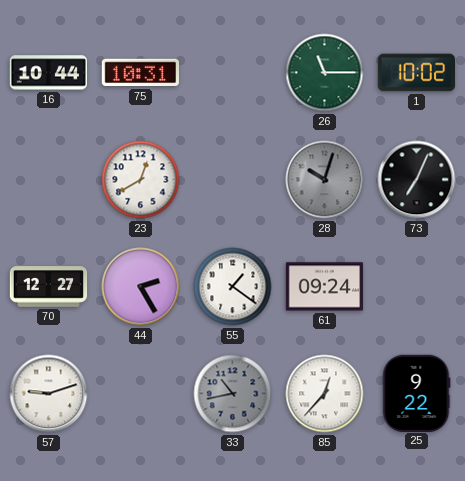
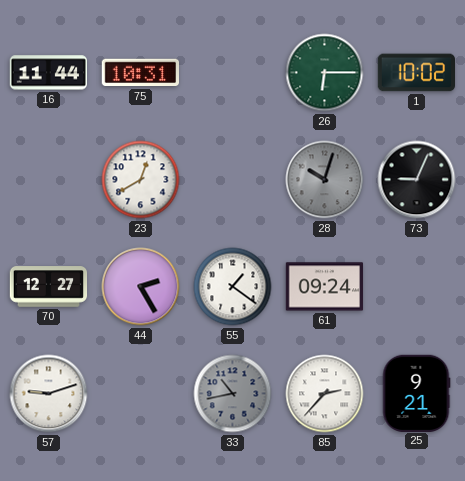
16: 10:44 -> 11:44
26: 11:15 -> 6:15
73: 7:04 -> 9:04
85: 12:37 -> 2:37
25: 9:22 -> 9:21
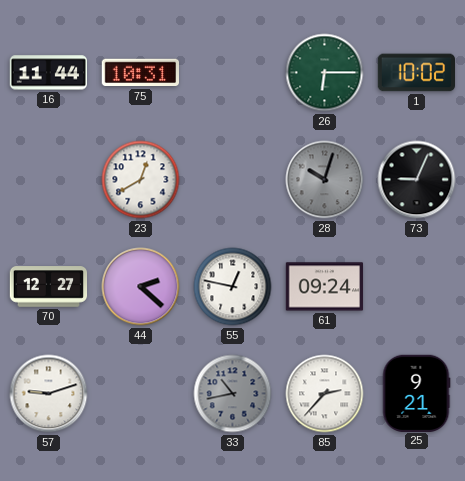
44: 2:25 -> 2:22
55: 1:21 -> 12:47
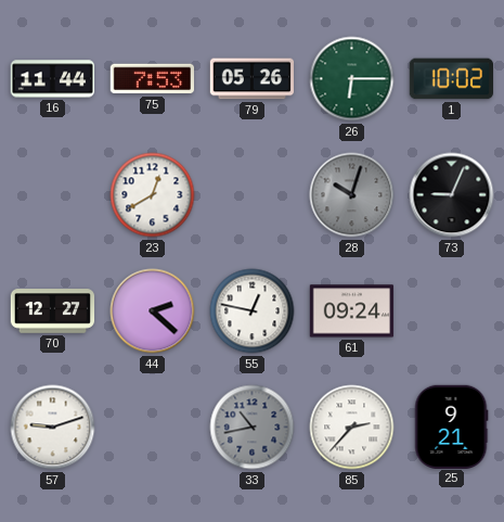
75: 10:31 -> 7:53
79: none -> 05:26
